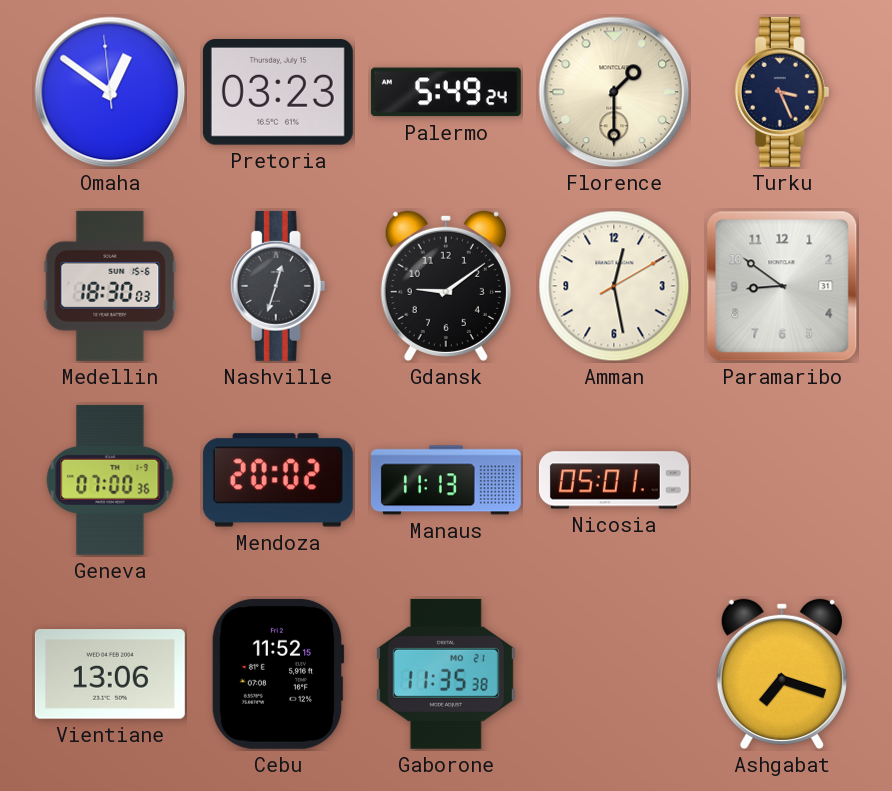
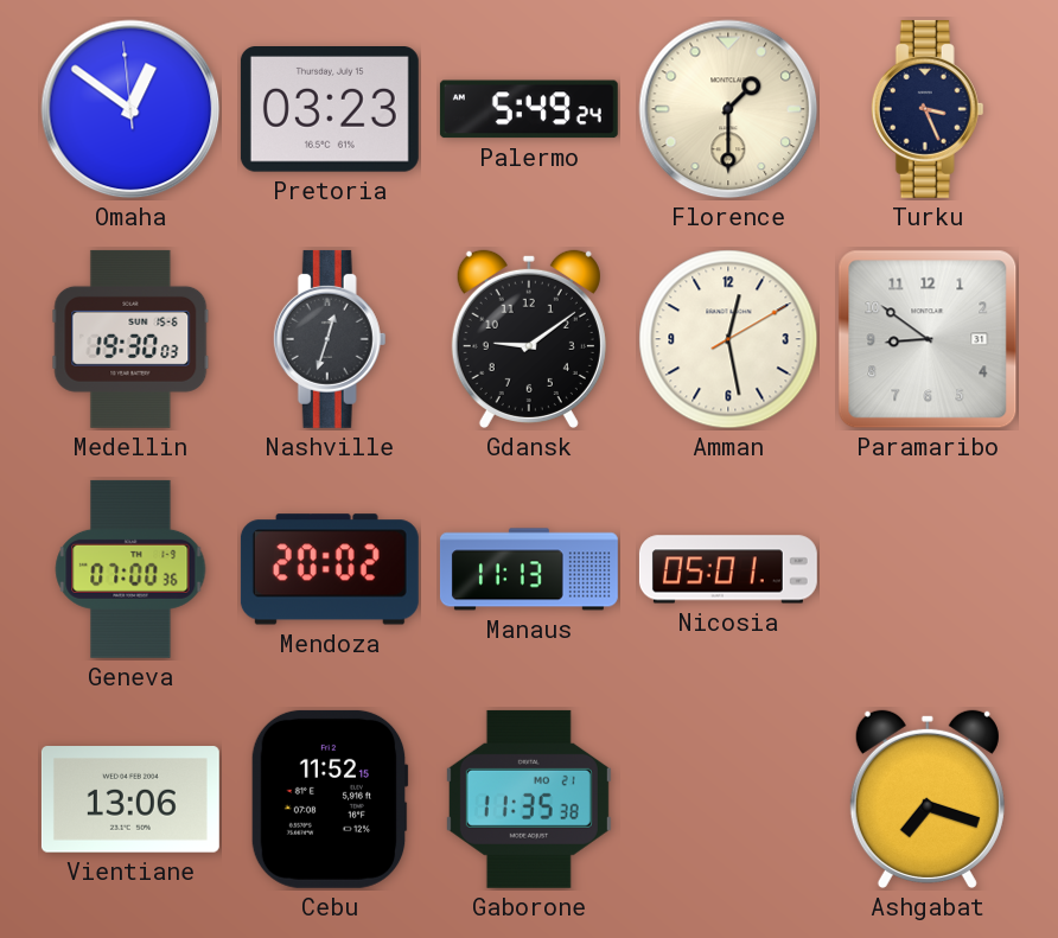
Medellin: 18:30 -> 19:30
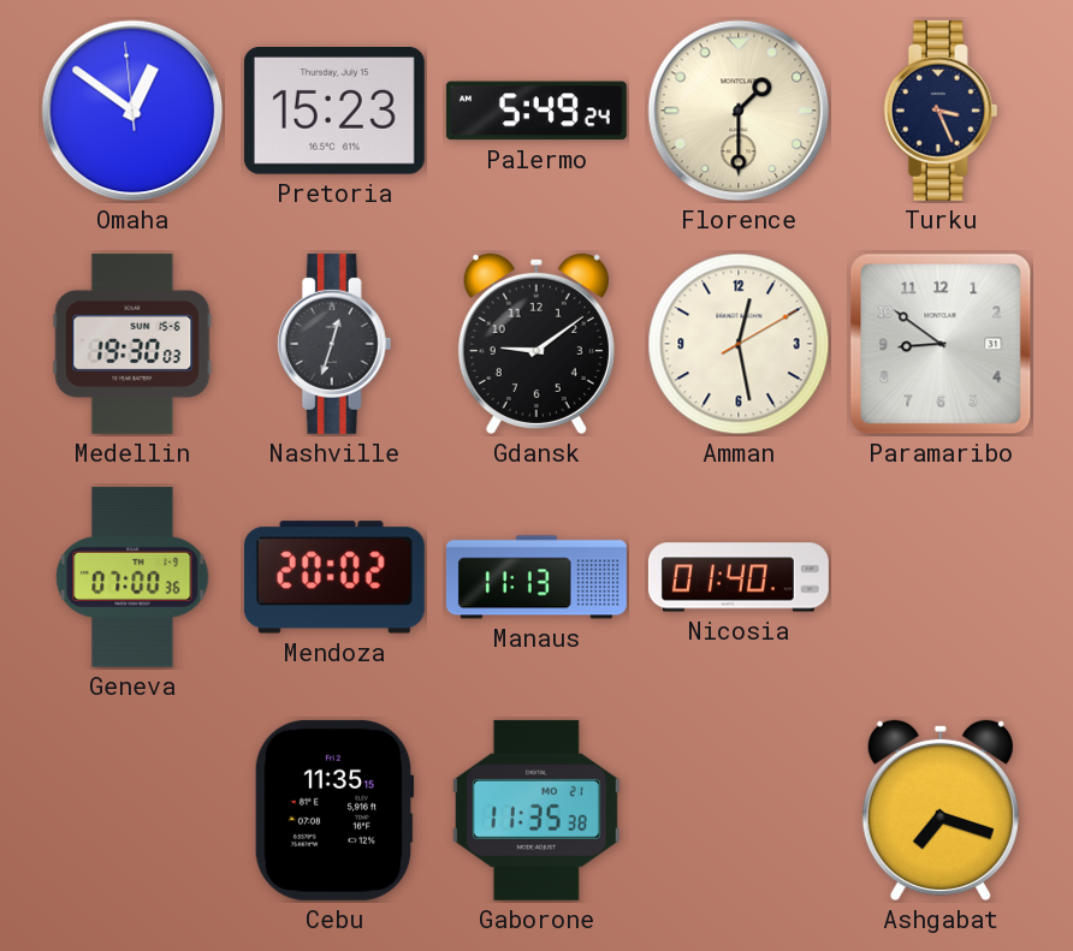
Pretoria: 03:23 -> 15:23
Nicosia: 05:01 -> 01:40
Vientiane: 13:06 -> none
Cebu: 11:52 -> 11:35
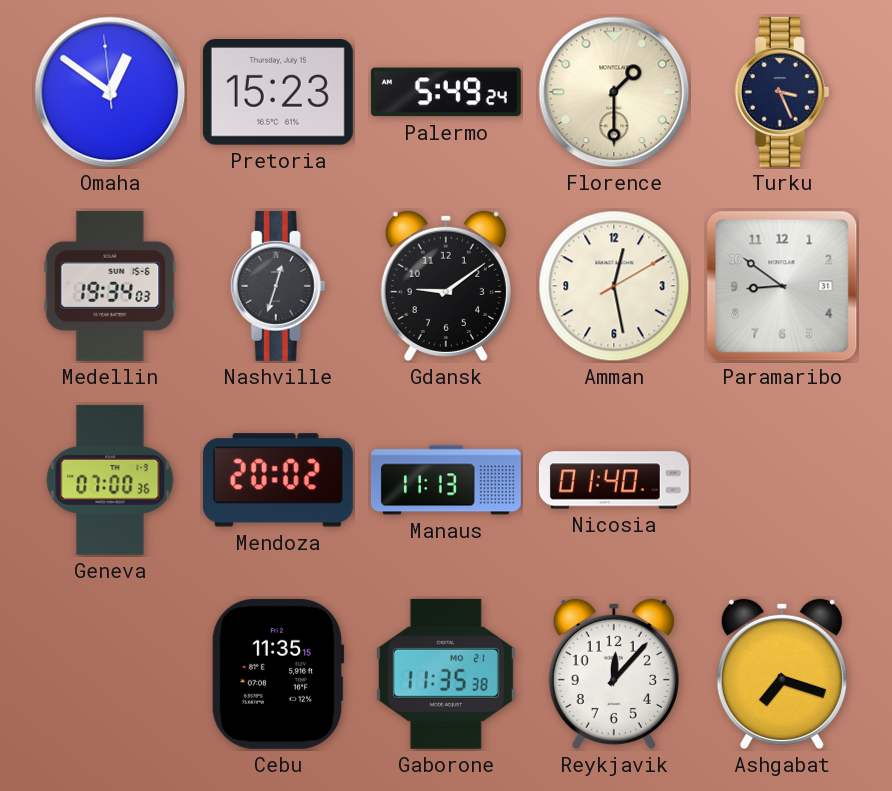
Medellin: 19:30 -> 19:34
Reykjavik: none -> 12:07
